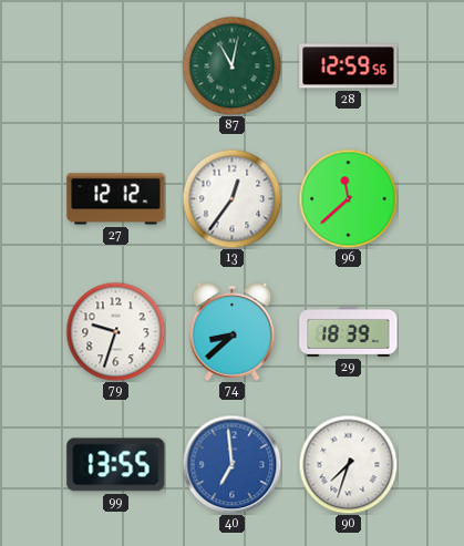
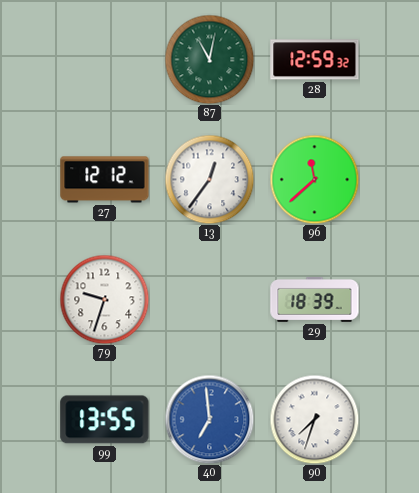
28: 12:59:56 -> 12:59:32
74: 8:38 -> none
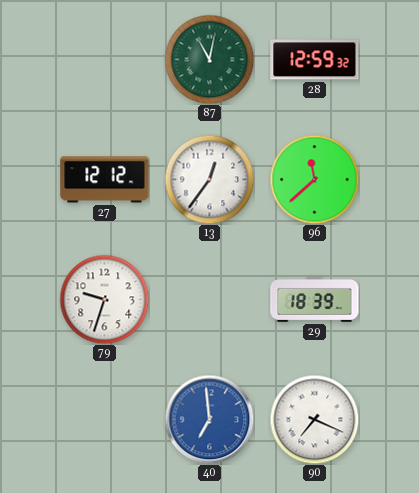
99: 13:55 -> none
90: 7:33 -> 7:19
